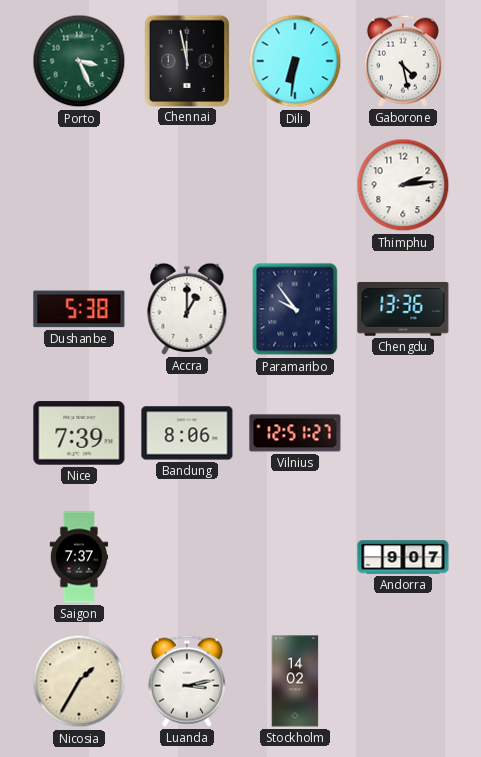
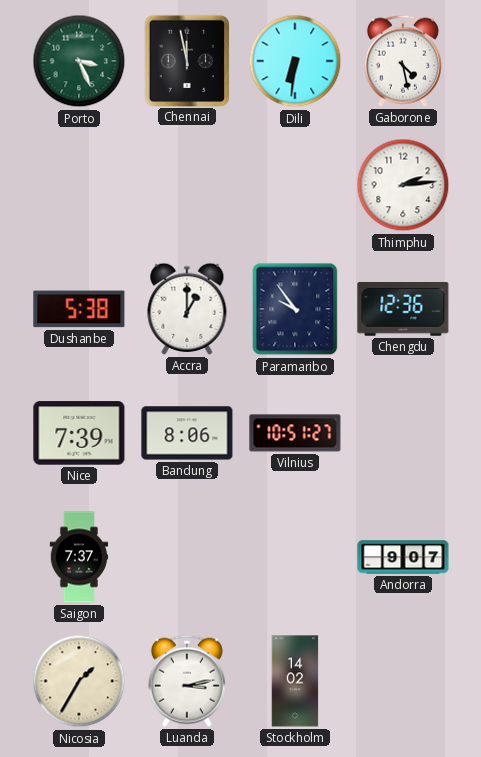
Chengdu: 13:36 -> 12:36
Vilnius: 12:51 -> 10:51
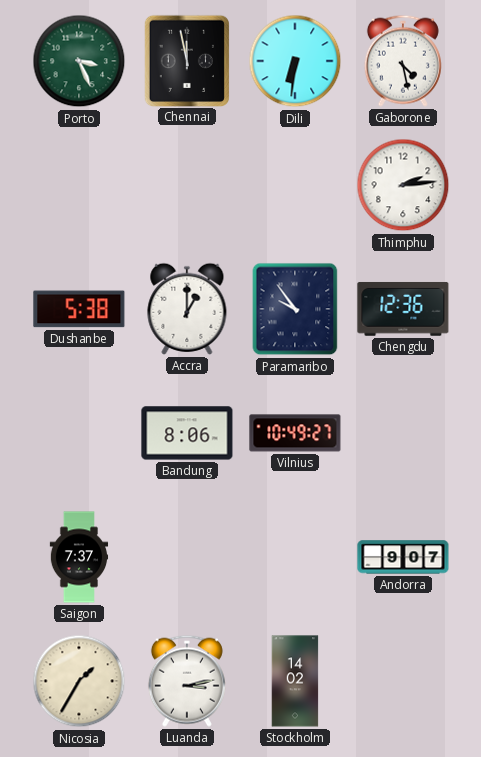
Nice: 7:39 -> none
Vilnius: 10:51 -> 10:49
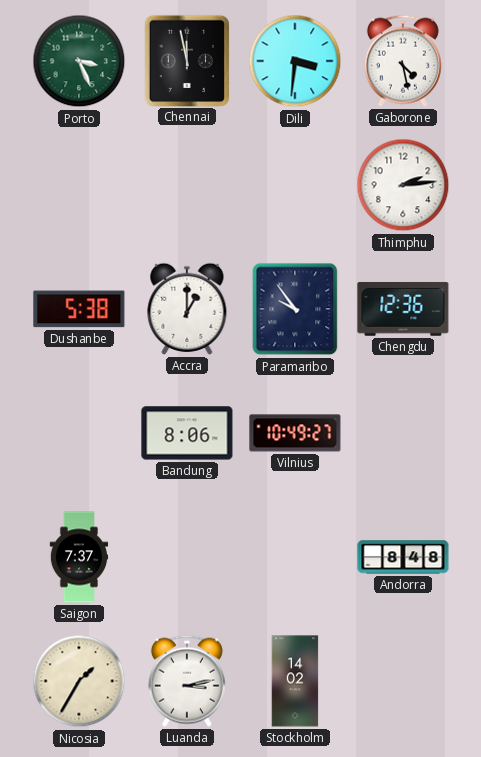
Dili: 6:31 -> 3:31
Andorra: 9:07 -> 8:48
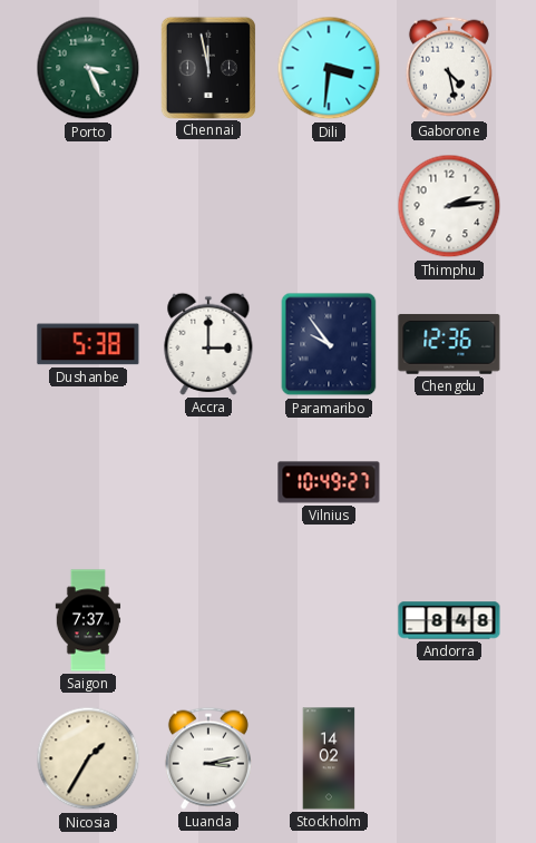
Accra: 1:00 -> 3:00
Bandung: 8:06 -> none
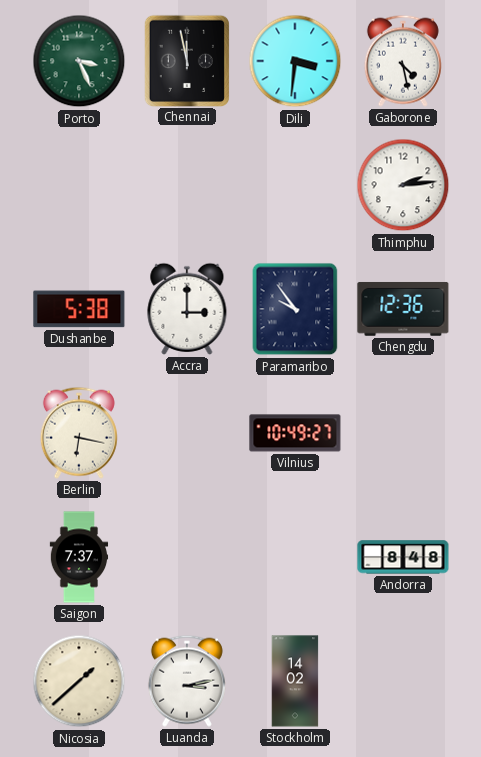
Berlin: none -> 6:17
Nicosia: 1:35 -> 1:38
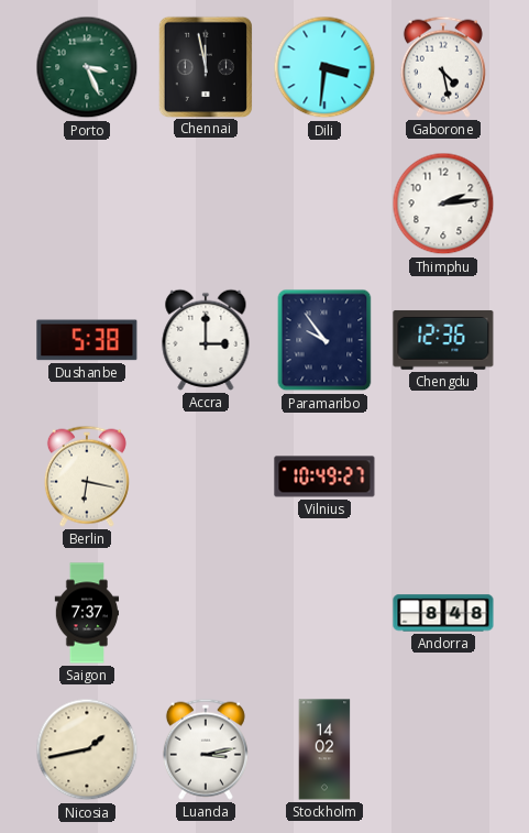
Nicosia: 1:38 -> 1:43
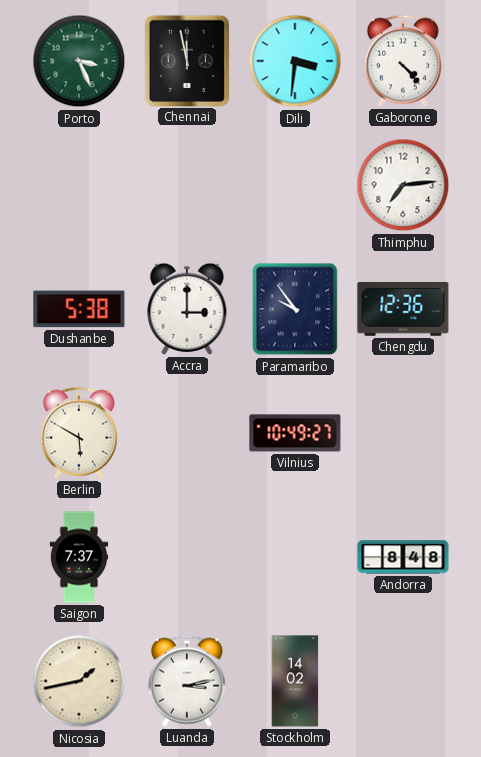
Gaborone: 4:28 -> 4:23
Thimphu: 2:14 -> 7:14
Berlin: 6:17 -> 5:50
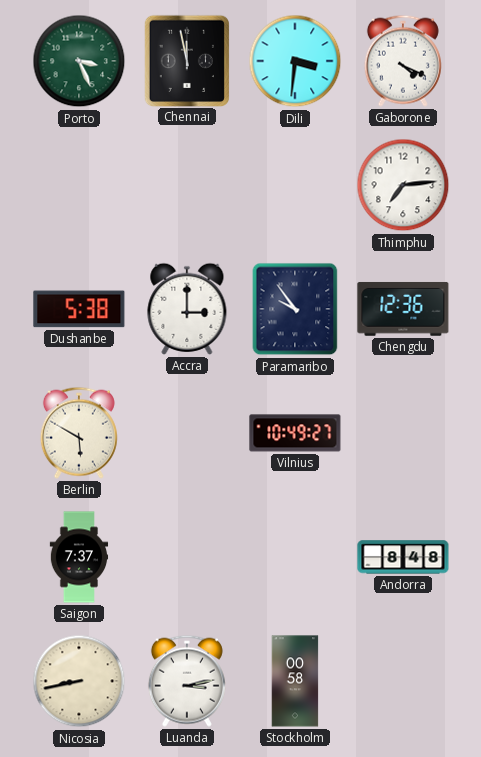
Gaborone: 4:23 -> 4:19
Nicosia: 1:43 -> 8:43
Stockholm: 14:02 -> 00:58
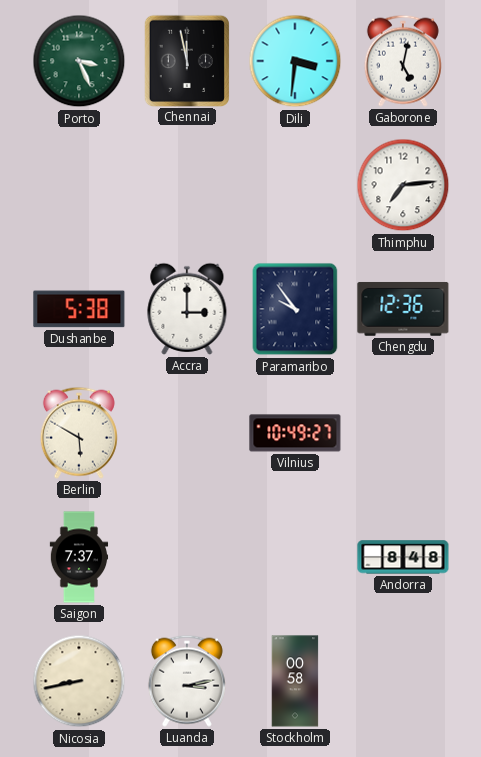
Gaborone: 4:19 -> 5:02
